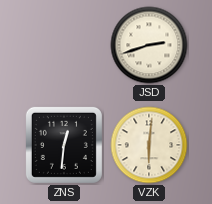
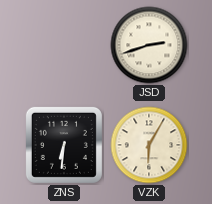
ZNS: 12:31 -> 6:31
VZK: 6:01 -> 6:05
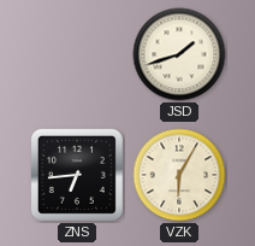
JSD: 2:42 -> 1:42
ZNS: 6:31 -> 6:44
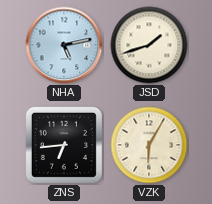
NHA: none -> 5:13
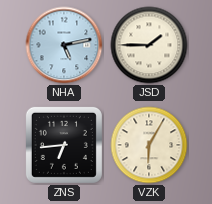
JSD: 1:42 -> 1:45
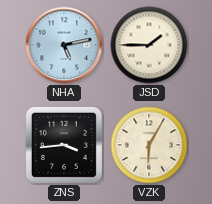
ZNS: 6:44 -> 3:44
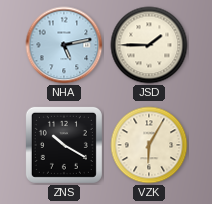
ZNS: 3:44 -> 10:20
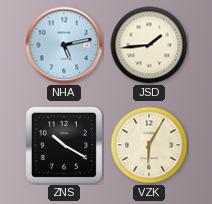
JSD: 1:45 -> 1:44
